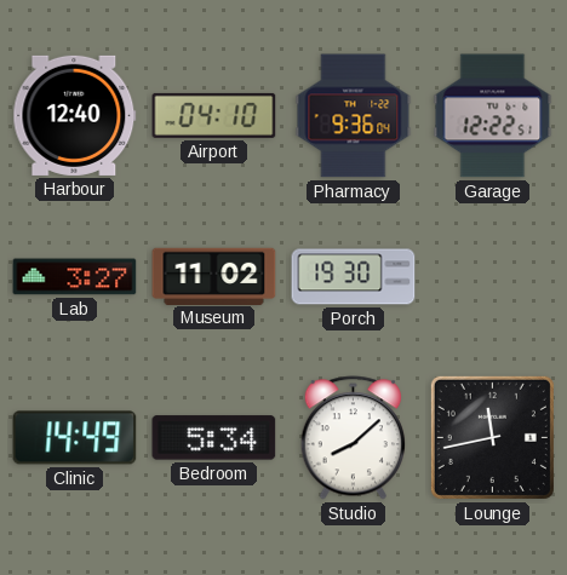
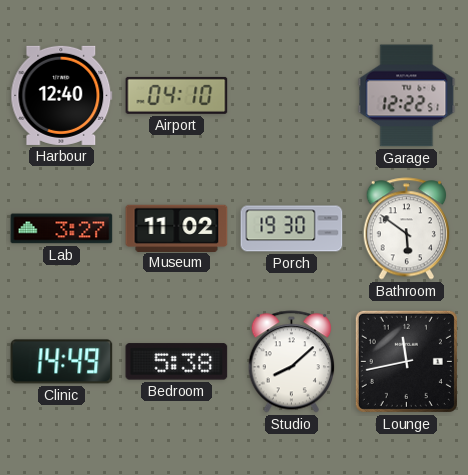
Pharmacy: 9:36 -> none
Bathroom: none -> 5:51
Bedroom: 5:34 -> 5:38
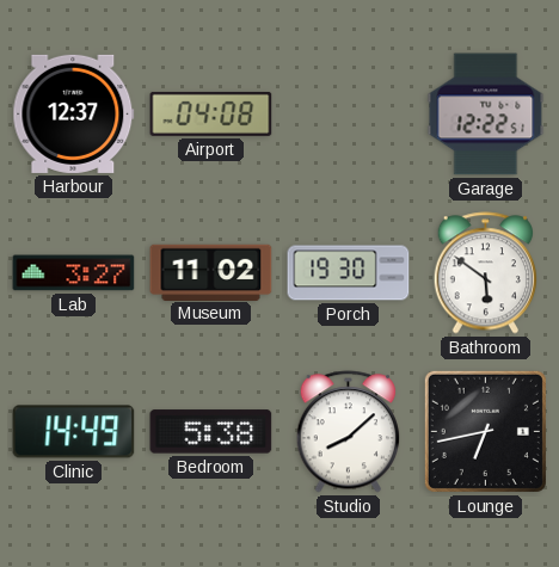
Harbour: 12:40 -> 12:37
Airport: 04:10 -> 04:08
Lounge: 11:43 -> 6:43
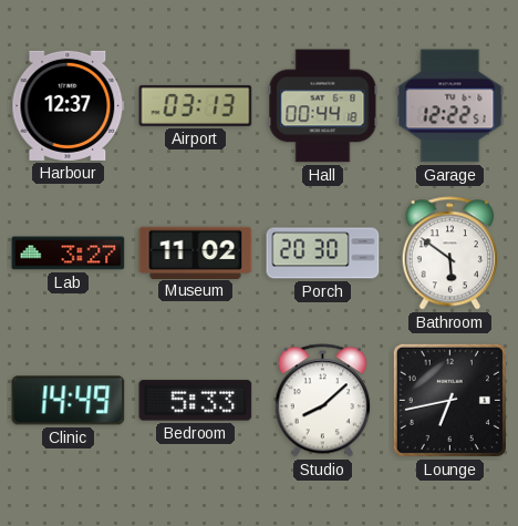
Airport: 04:08 -> 03:13
Hall: none -> 00:44
Porch: 19:30 -> 20:30
Bedroom: 5:38 -> 5:33
